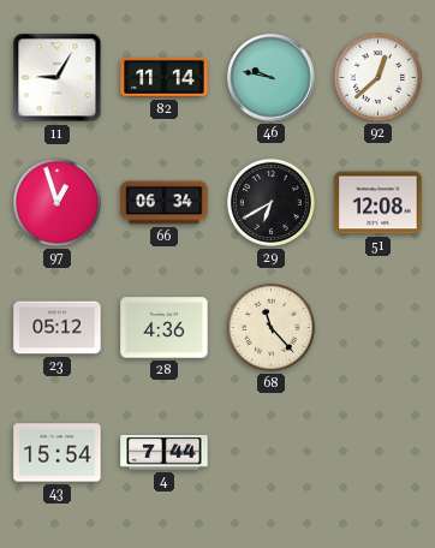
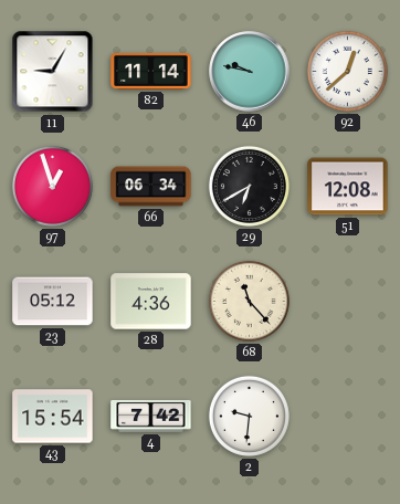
4: 7:44 -> 7:42
2: none -> 9:31
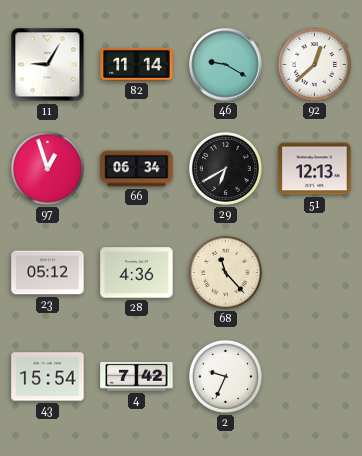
46: 9:47 -> 9:20
51: 12:08 -> 12:13
2: 9:31 -> 9:34
